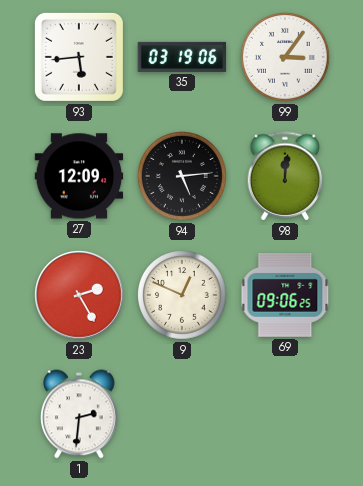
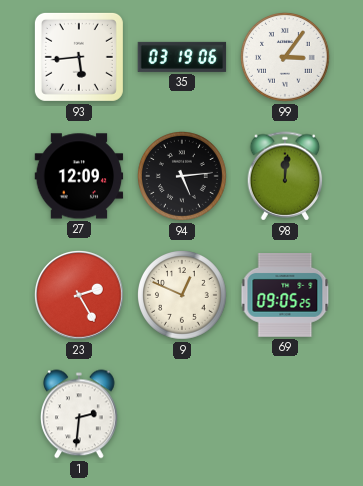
69: 09:06 -> 09:05
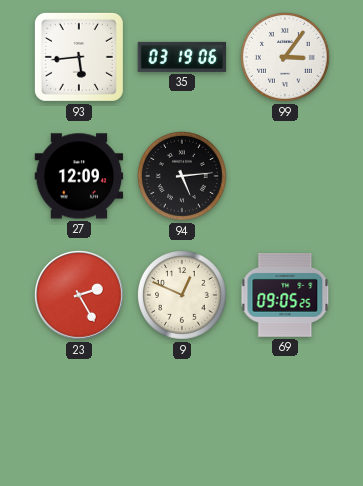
98: 12:01 -> none
1: 2:31 -> none
